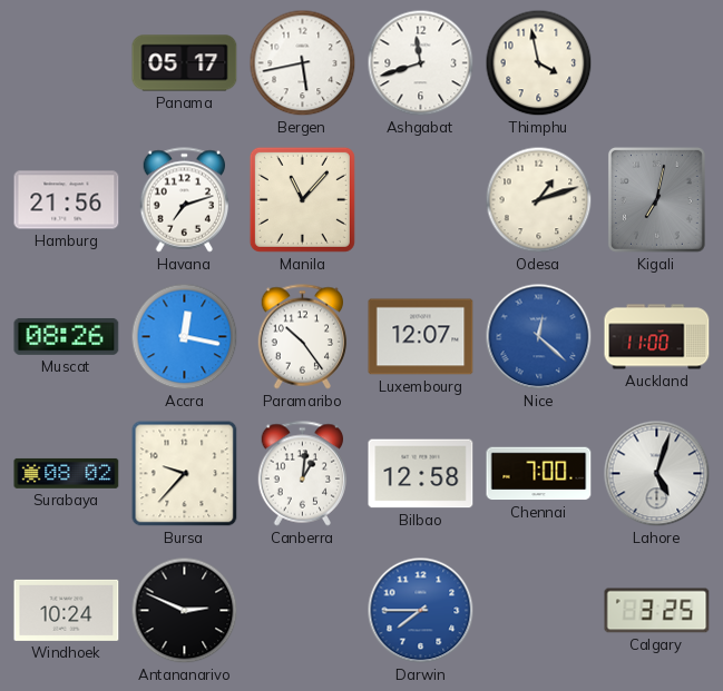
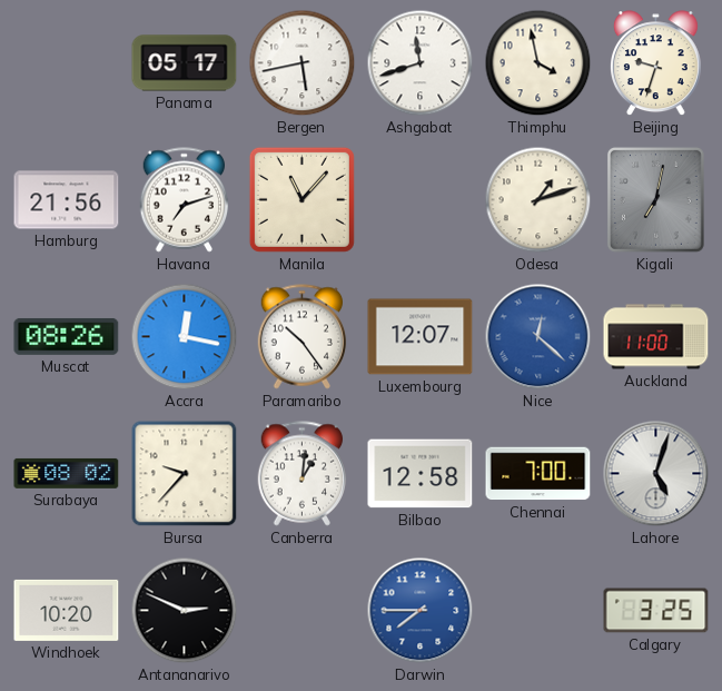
Beijing: none -> 9:33
Windhoek: 10:24 -> 10:20
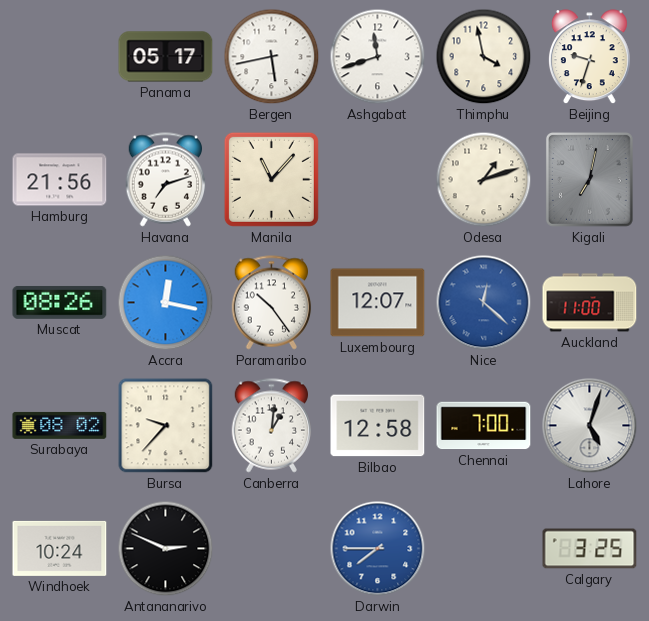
Windhoek: 10:20 -> 10:24
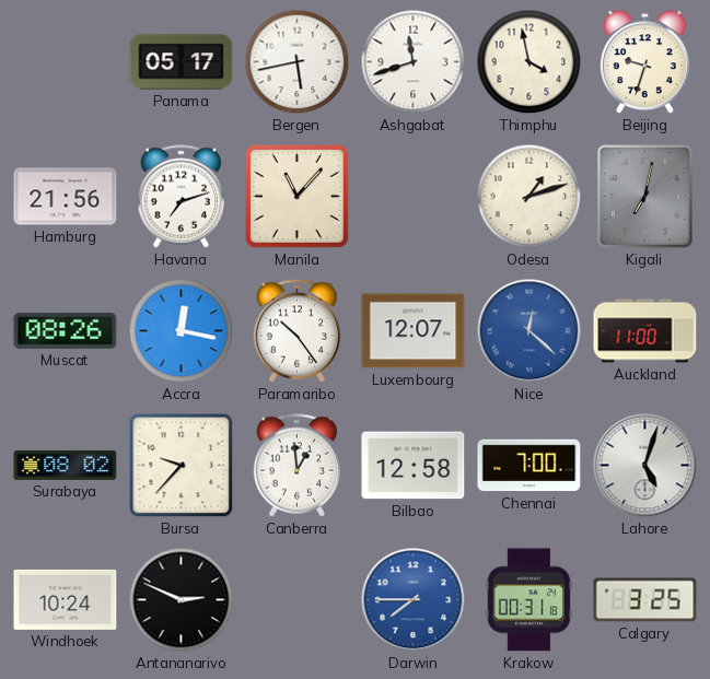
Canberra: 1:01 -> 12:59
Krakow: none -> 00:31
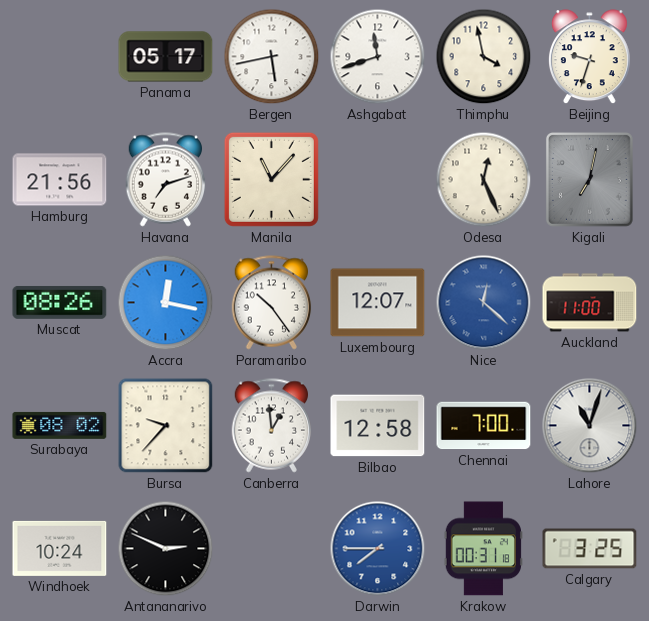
Odesa: 1:12 -> 12:26
Lahore: 5:03 -> 11:03
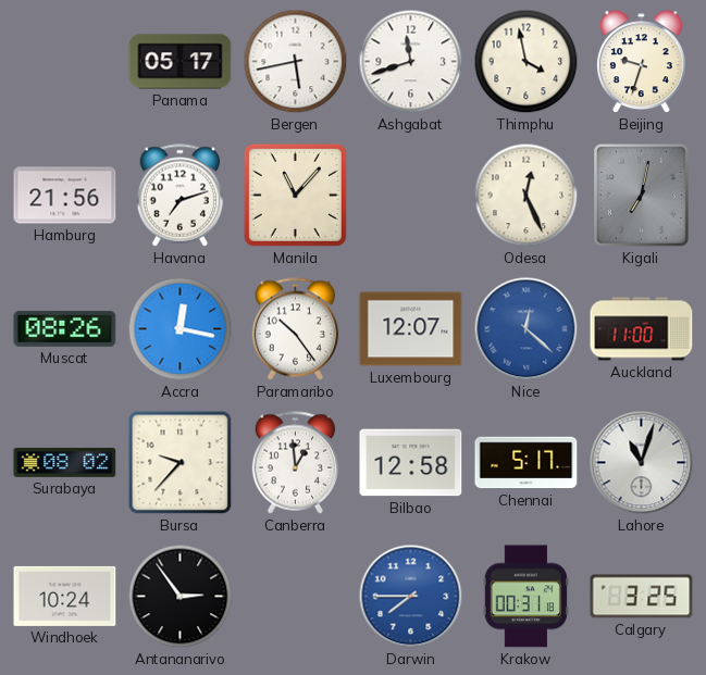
Chennai: 7:00 -> 5:17
Antananarivo: 2:49 -> 2:54
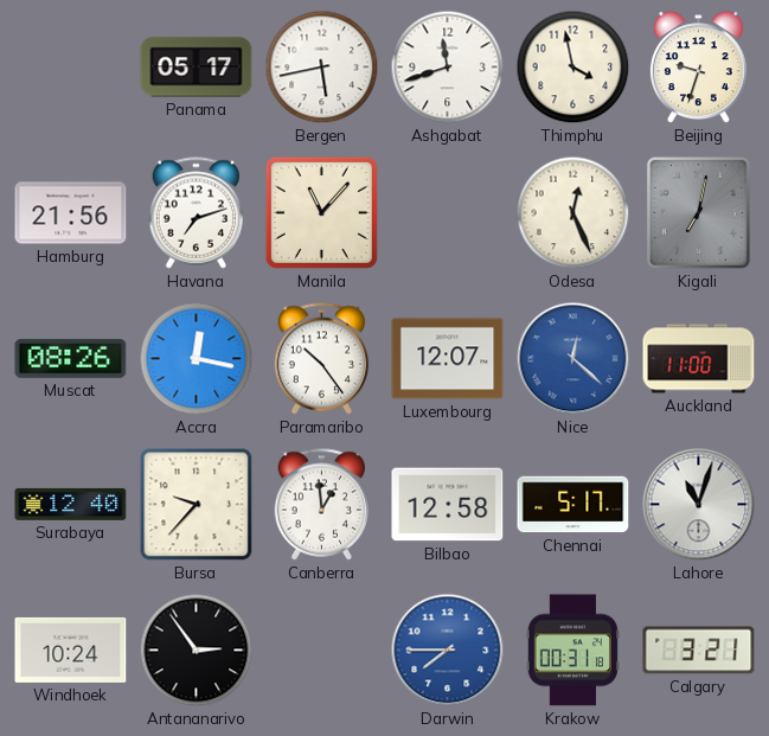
Surabaya: 08:02 -> 12:40
Calgary: 3:25 -> 3:21
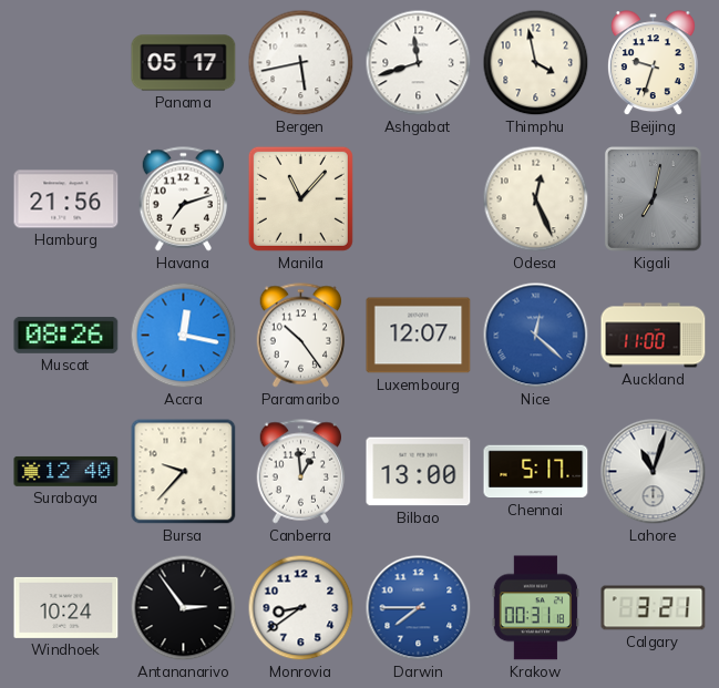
Bilbao: 12:58 -> 13:00
Monrovia: none -> 8:39
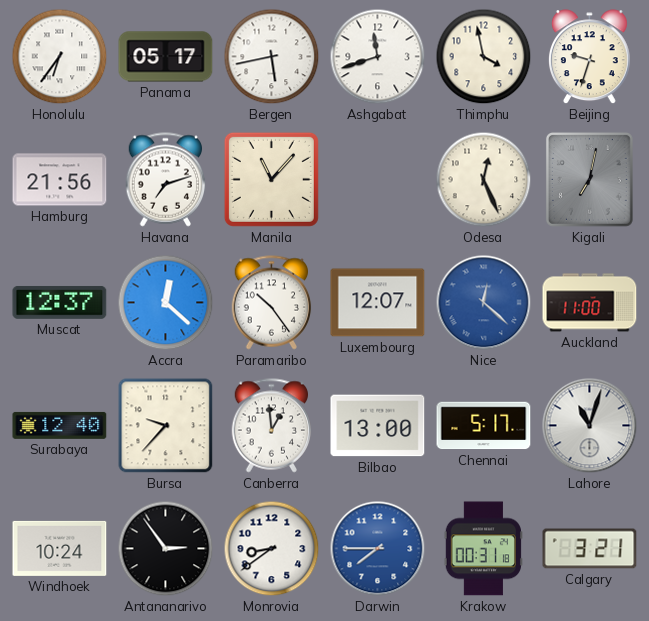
Honolulu: none -> 6:36
Muscat: 08:26 -> 12:37
Accra: 12:17 -> 12:22
